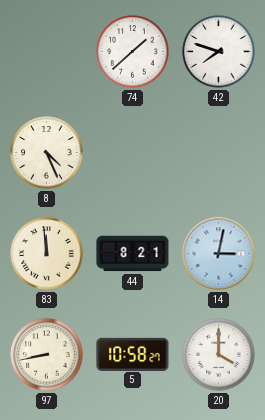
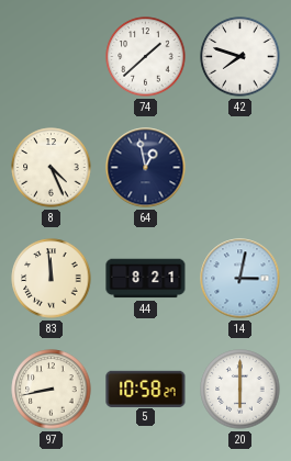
64: none -> 12:58
20: 4:00 -> 6:00
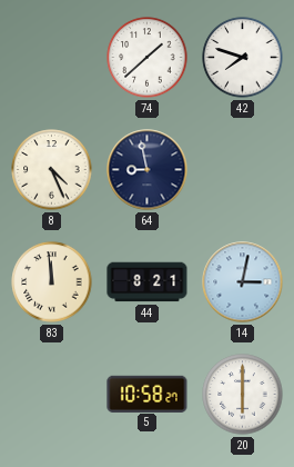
64: 12:58 -> 8:58
97: 8:43 -> none
